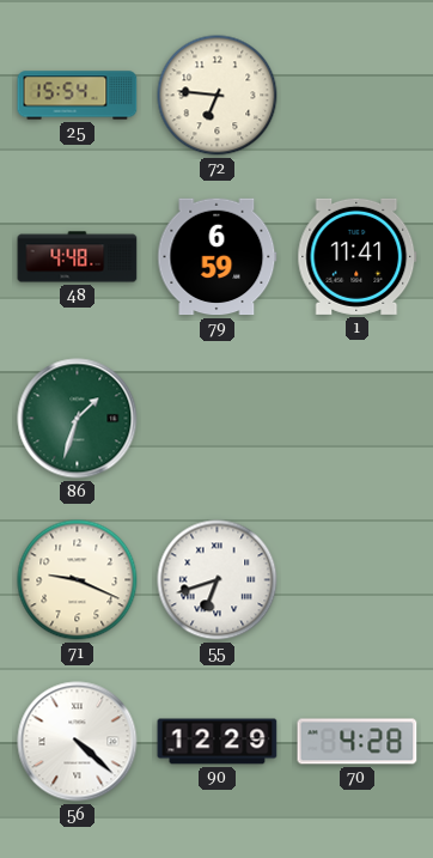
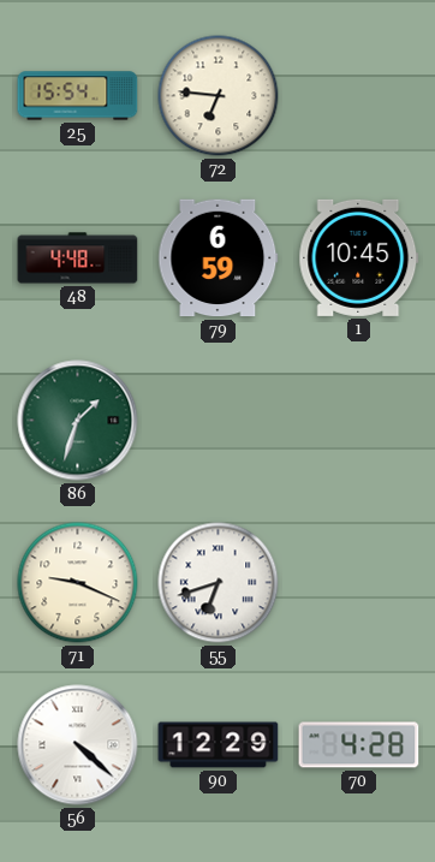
1: 11:41 -> 10:45
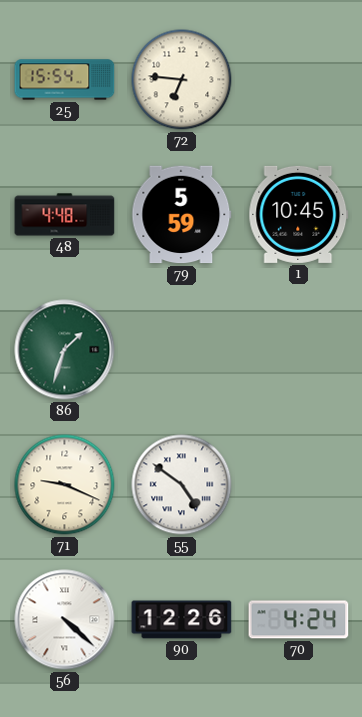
79: 6:59 -> 5:59
55: 6:42 -> 4:51
90: 12:29 -> 12:26
70: 4:28 -> 4:24
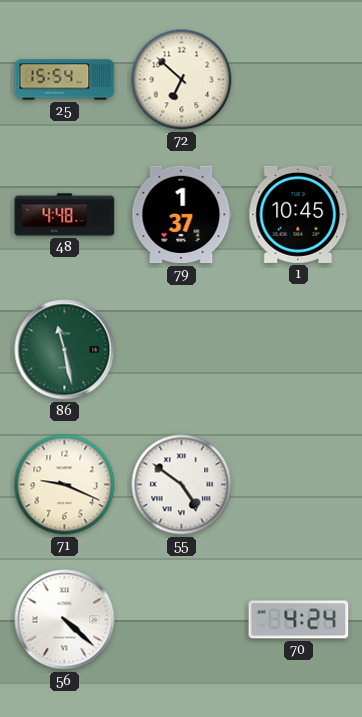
72: 6:46 -> 6:52
79: 5:59 -> 1:37
86: 1:33 -> 11:28
90: 12:26 -> none
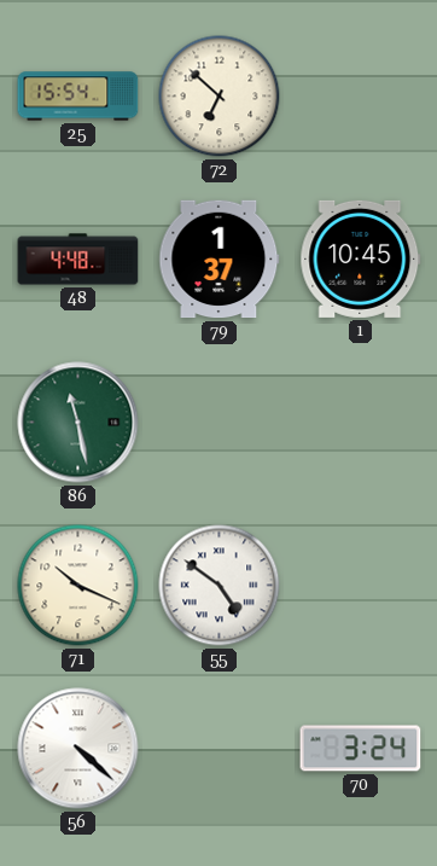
71: 9:19 -> 10:19
70: 4:24 -> 3:24
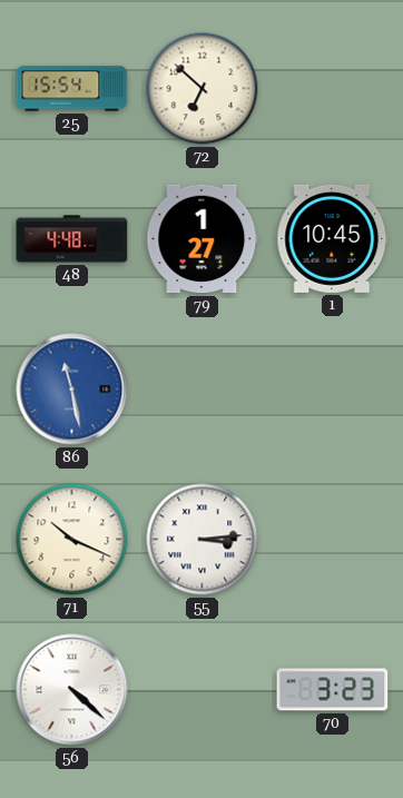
79: 1:37 -> 1:27
86 dial: green -> blue
55: 4:51 -> 3:14
70: 3:24 -> 3:23
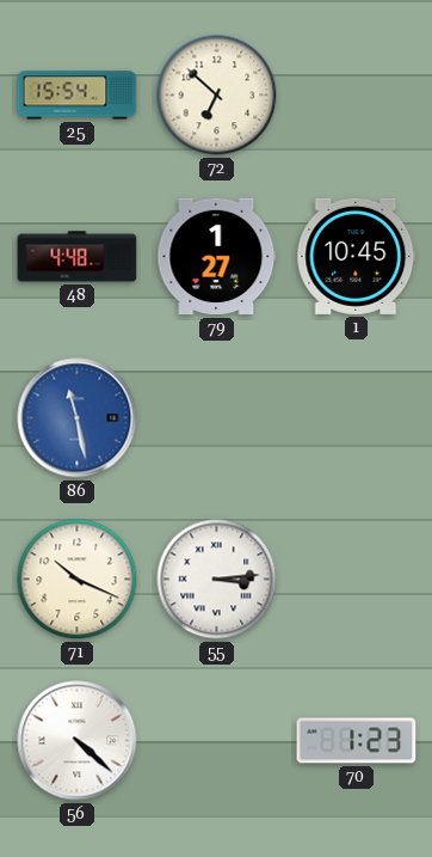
70: 3:23 -> 1:23
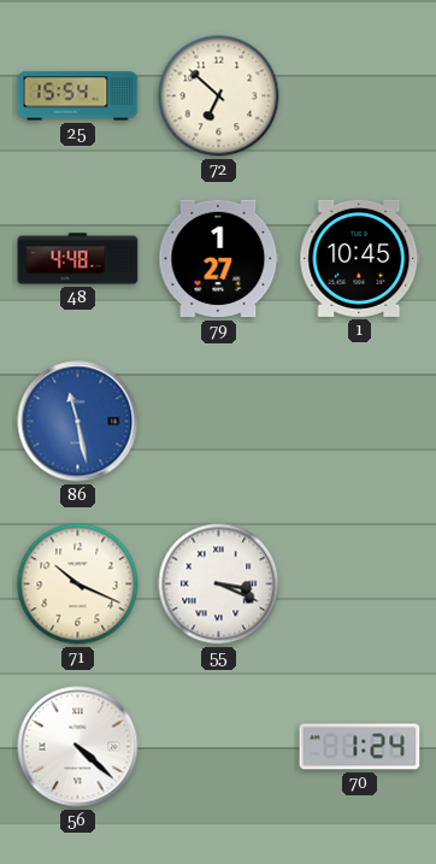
55: 3:14 -> 3:19
70: 1:23 -> 1:24
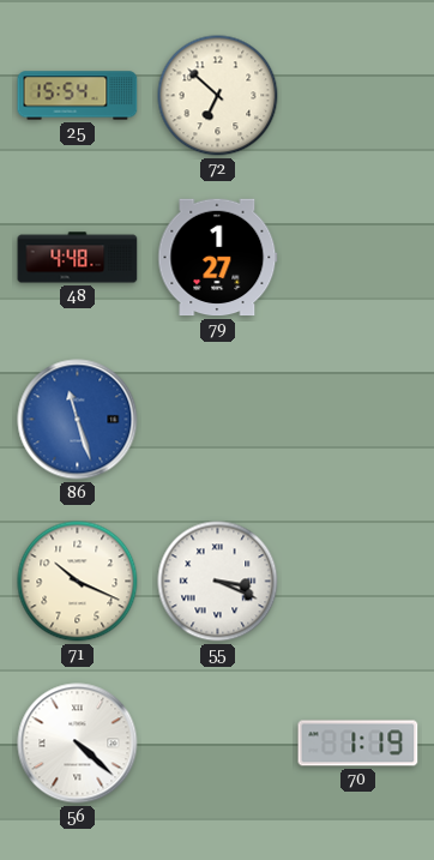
1: 10:45 -> none
86: 11:28 -> 11:27
70: 1:24 -> 1:19
